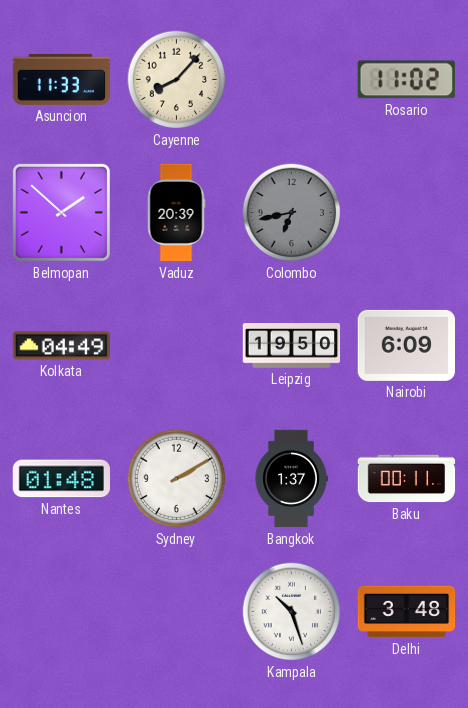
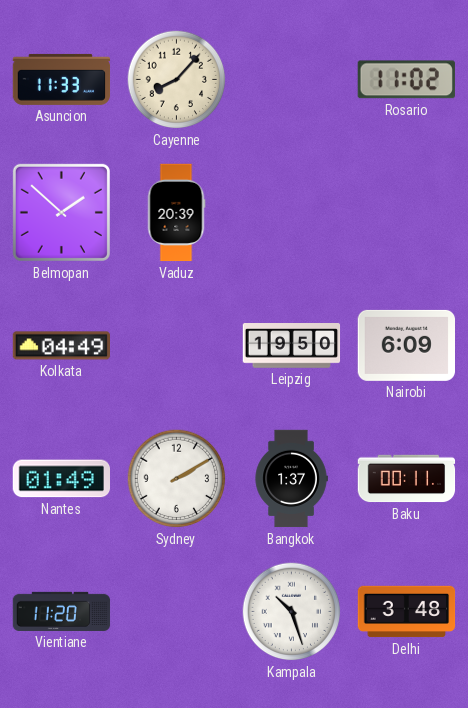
Colombo: 6:43 -> none
Nantes: 01:48 -> 01:49
Vientiane: none -> 11:20
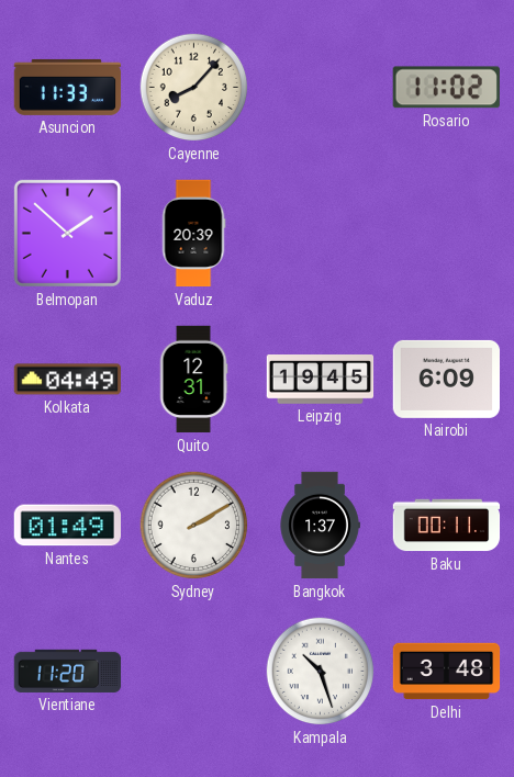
Quito: none -> 12:31
Leipzig: 19:50 -> 19:45
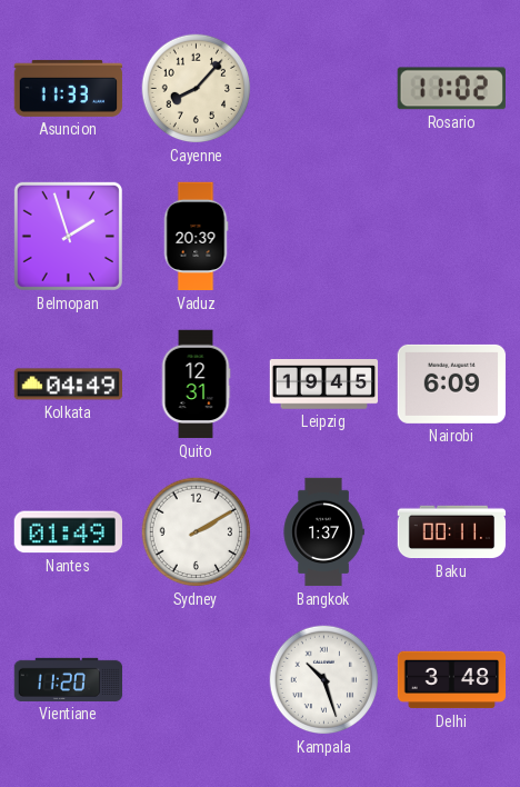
Belmopan: 1:52 -> 1:57
